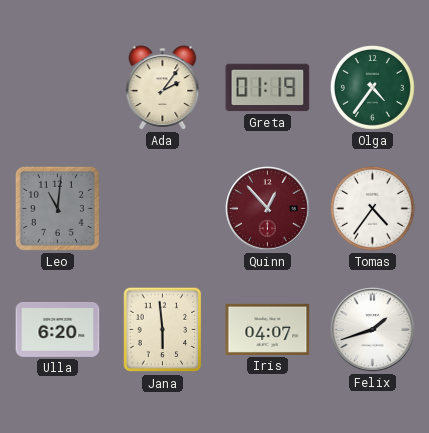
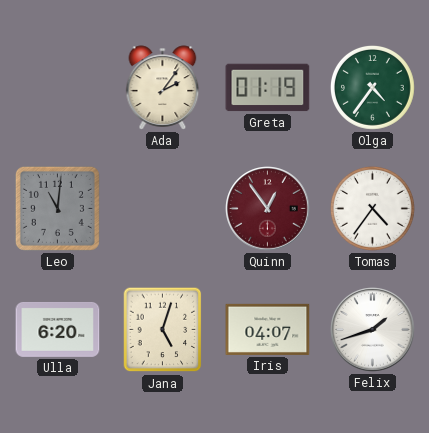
Quinn: 12:53 -> 12:54
Jana: 5:59 -> 5:03
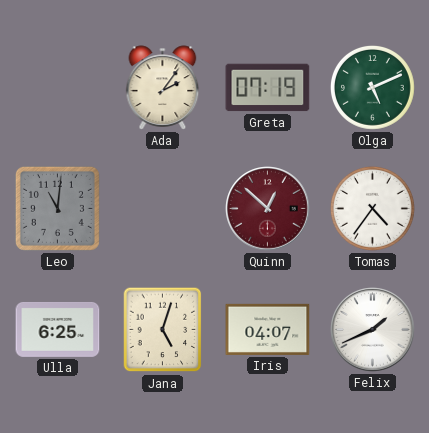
Greta: 01:19 -> 07:19
Olga: 4:36 -> 5:11
Quinn: 12:54 -> 12:52
Ulla: 6:20 -> 6:25
Felix: 1:42 -> 1:41
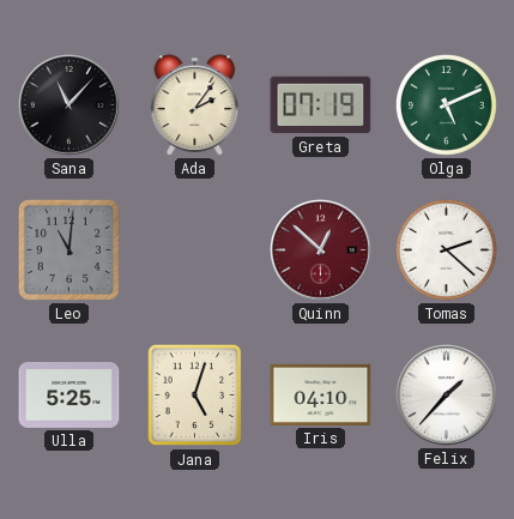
Sana: none -> 11:07
Tomas: 4:36 -> 2:22
Ulla: 6:25 -> 5:25
Iris: 04:07 -> 04:10
Felix: 1:41 -> 1:37
